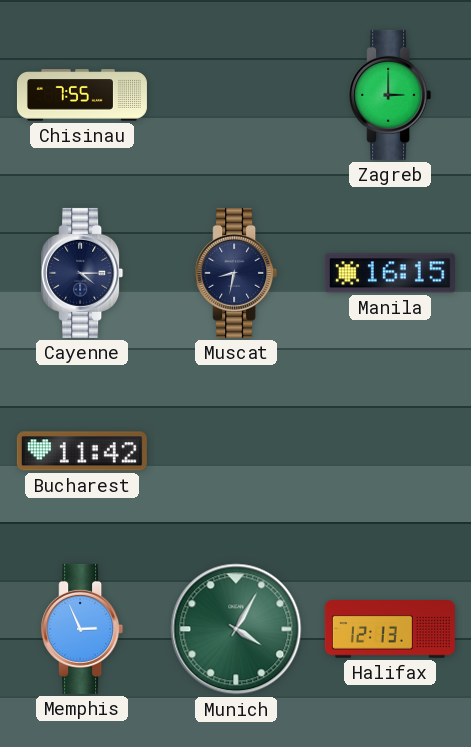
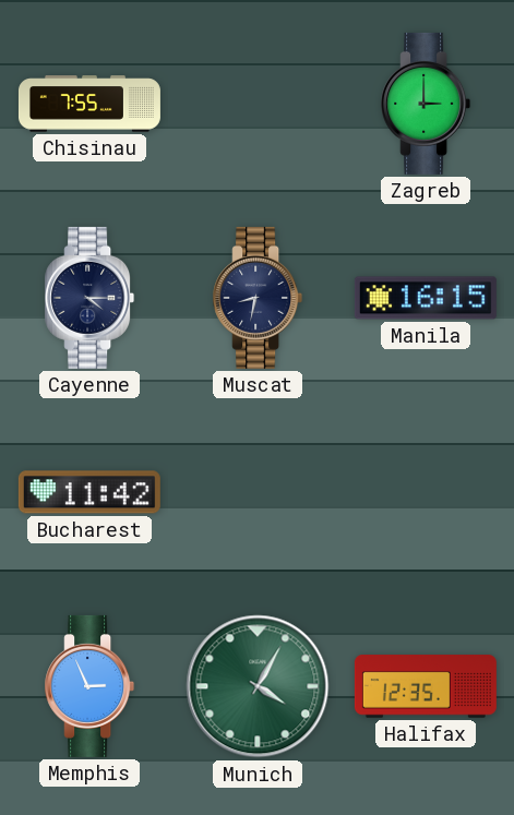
Halifax: 12:13 -> 12:35
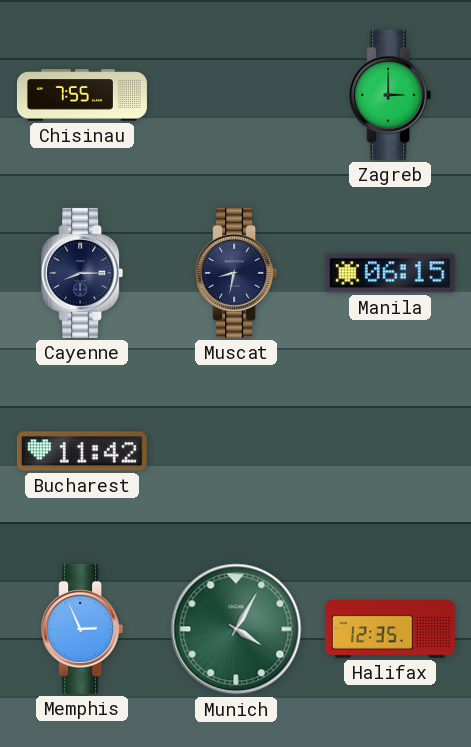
Cayenne: 4:15 -> 8:15
Manila: 16:15 -> 06:15
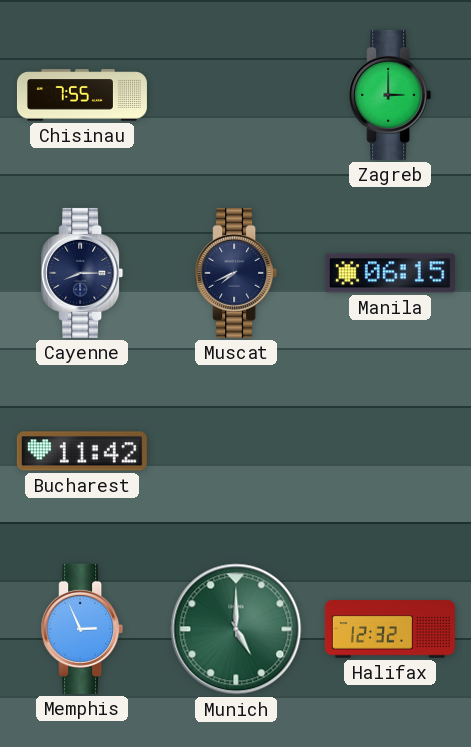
Muscat: 8:32 -> 7:41
Munich: 4:05 -> 5:00
Halifax: 12:35 -> 12:32
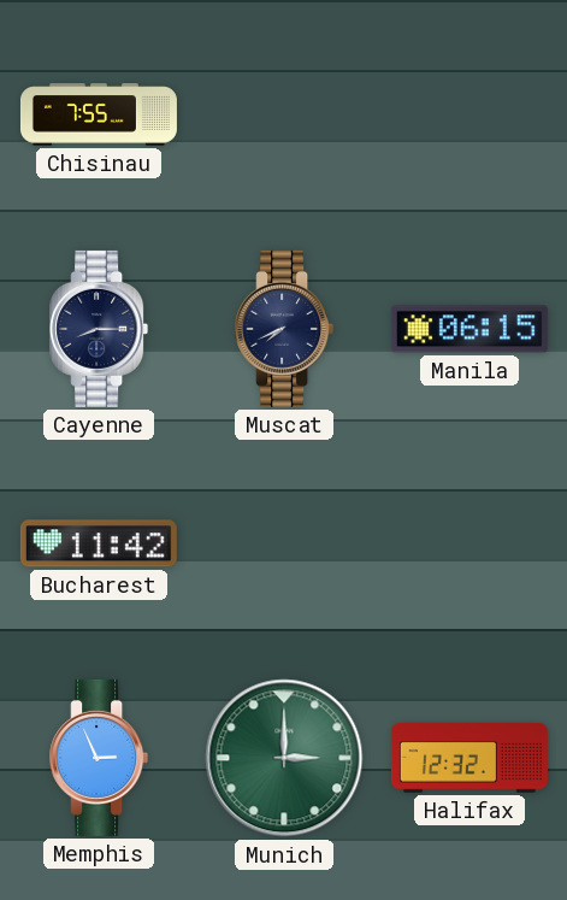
Zagreb: 3:00 -> none
Munich: 5:00 -> 3:00
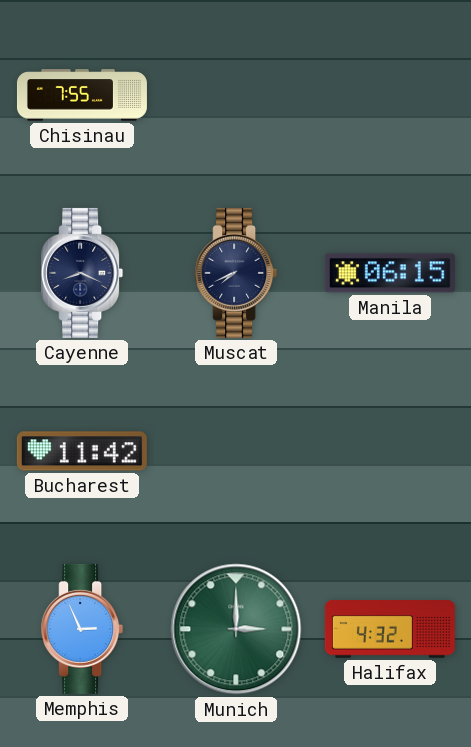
Cayenne: 8:15 -> 8:19
Halifax: 12:32 -> 4:32
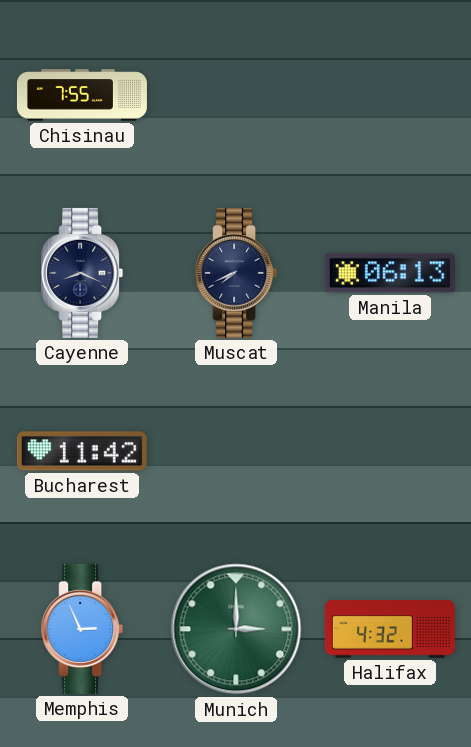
Manila: 06:15 -> 06:13
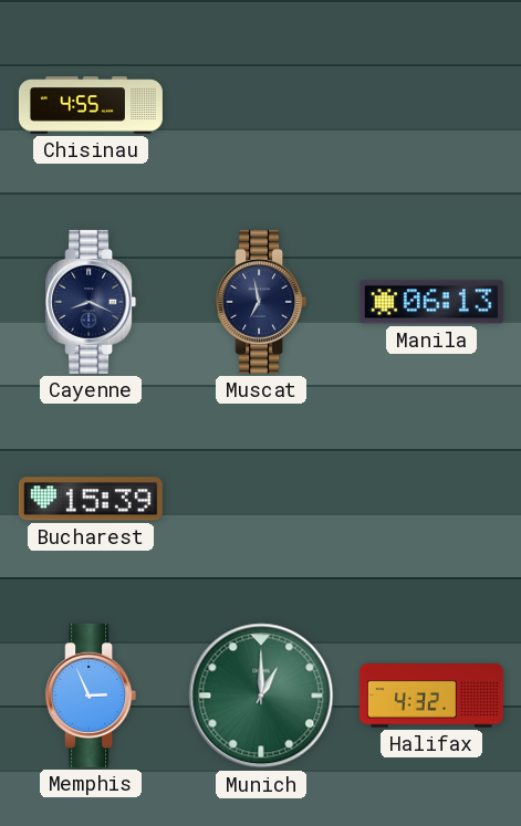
Chisinau: 7:55 -> 4:55
Muscat: 7:41 -> 6:58
Bucharest: 11:42 -> 15:39
Munich: 3:00 -> 1:00
